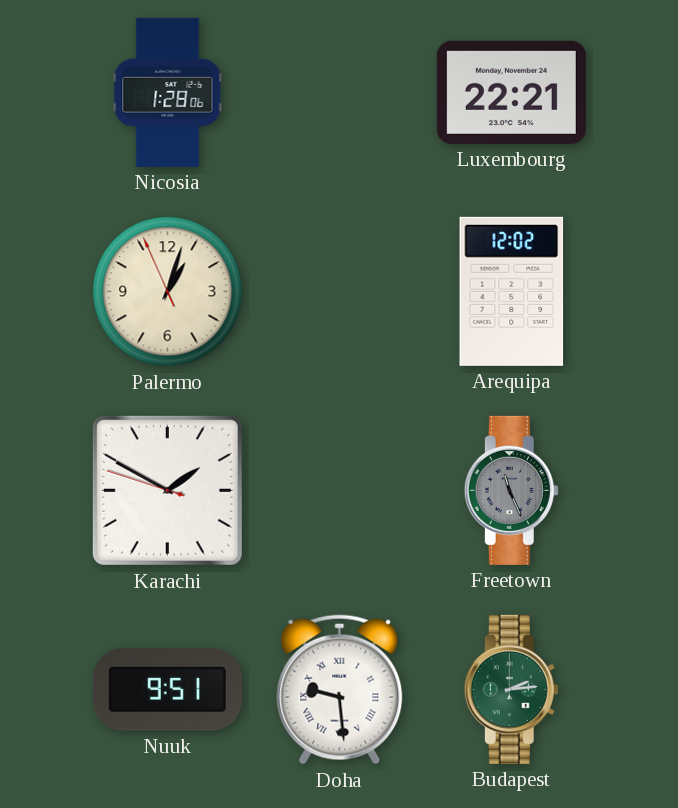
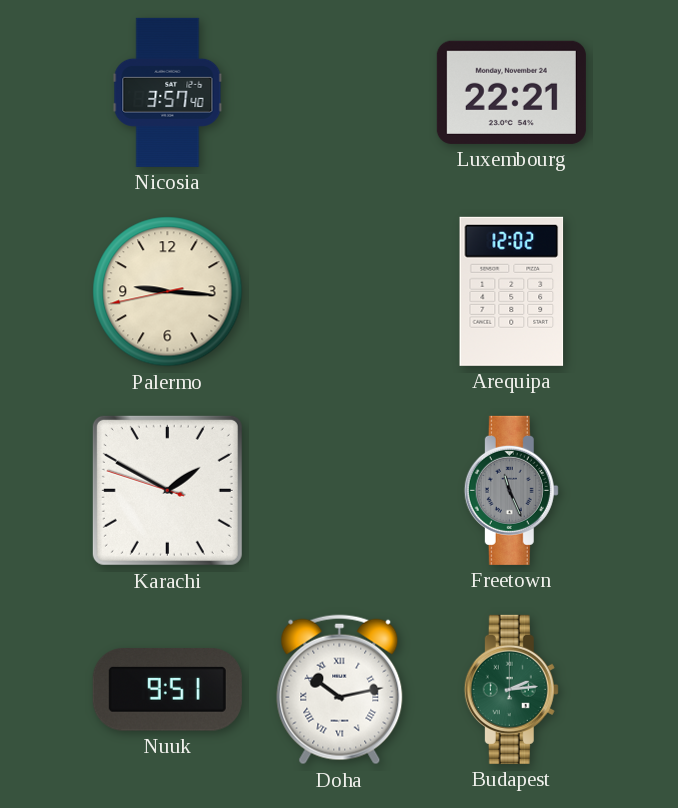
Nicosia: 1:28 -> 3:57
Palermo: 1:02 -> 9:15
Doha: 9:29 -> 10:13
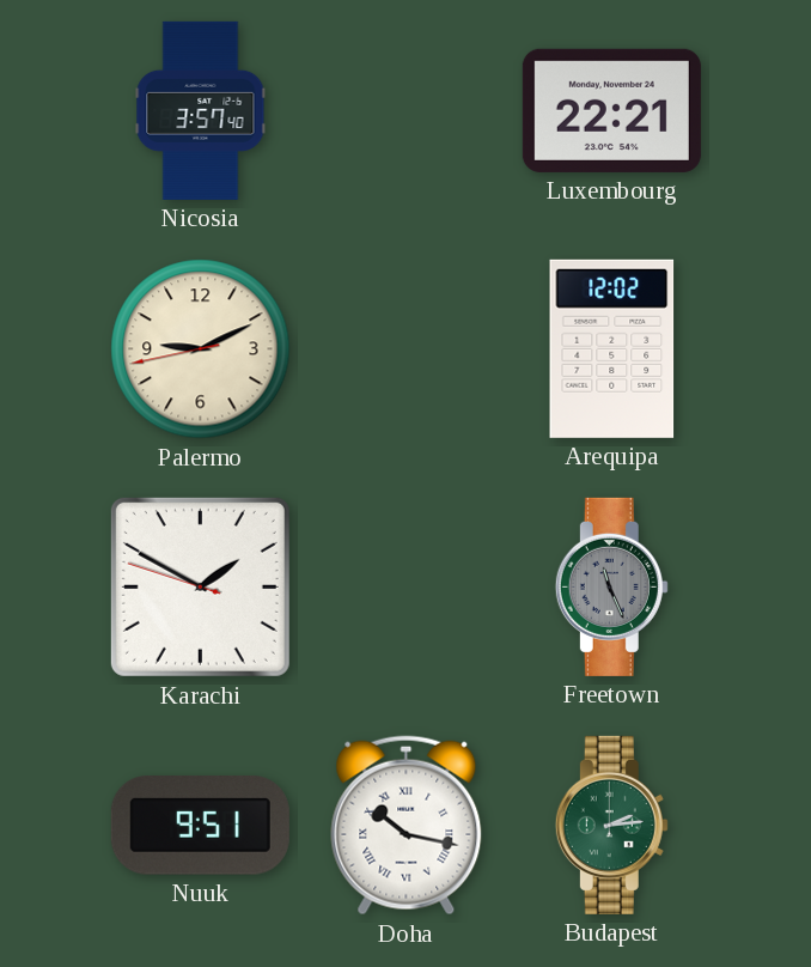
Palermo: 9:15 -> 9:10
Doha: 10:13 -> 10:17
